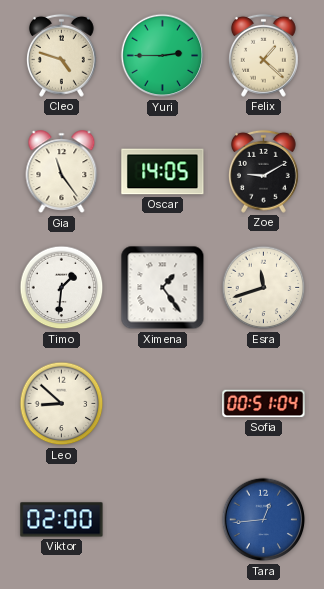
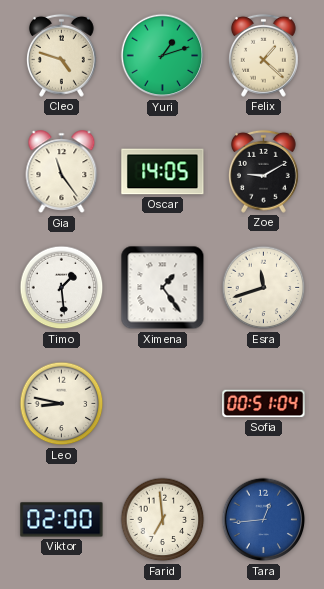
Yuri: 2:45 -> 1:12
Timo: 1:31 -> 1:29
Leo: 8:52 -> 8:47
Farid: none -> 6:59
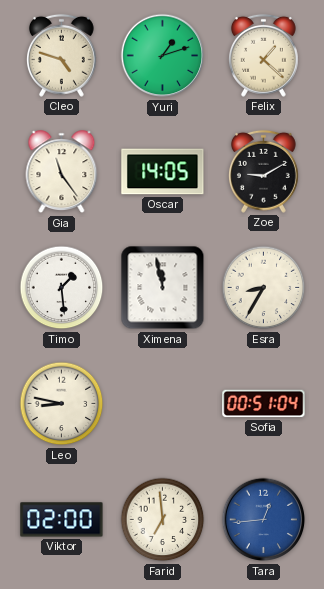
Ximena: 1:24 -> 11:58
Esra: 11:42 -> 8:35
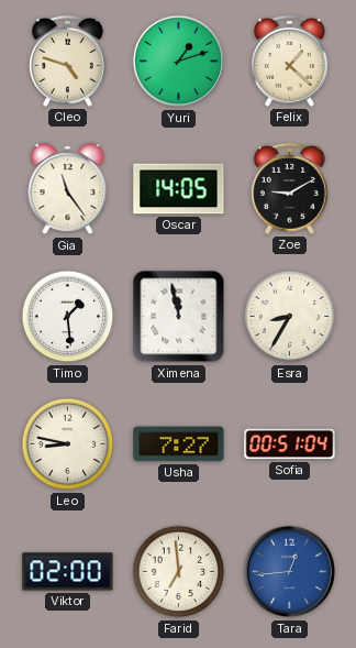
Usha: none -> 7:27
